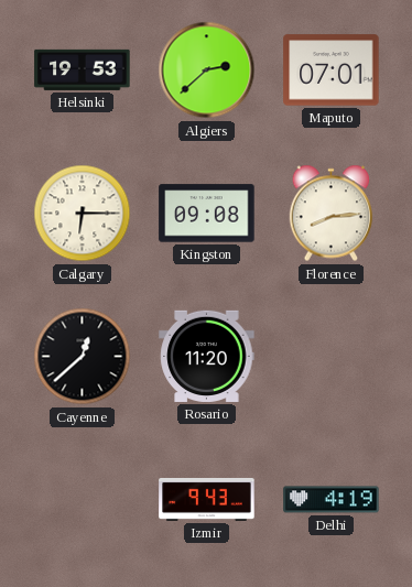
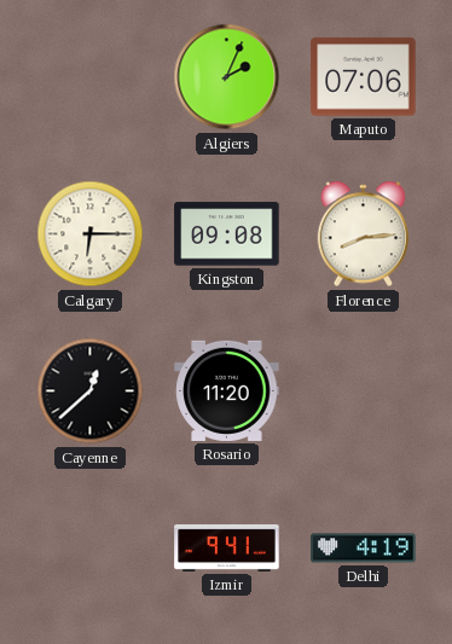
Helsinki: 19:53 -> none
Algiers: 2:38 -> 2:04
Maputo: 07:01 -> 07:06
Izmir: 9:43 -> 9:41
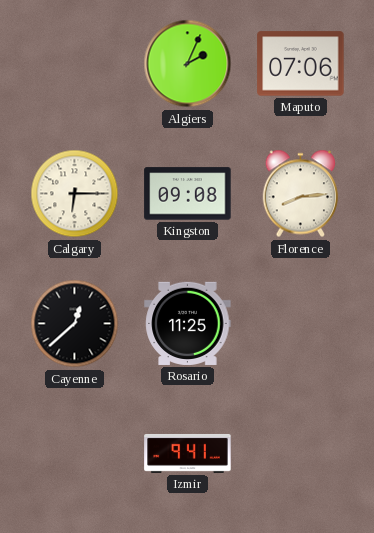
Rosario: 11:20 -> 11:25
Delhi: 4:19 -> none
